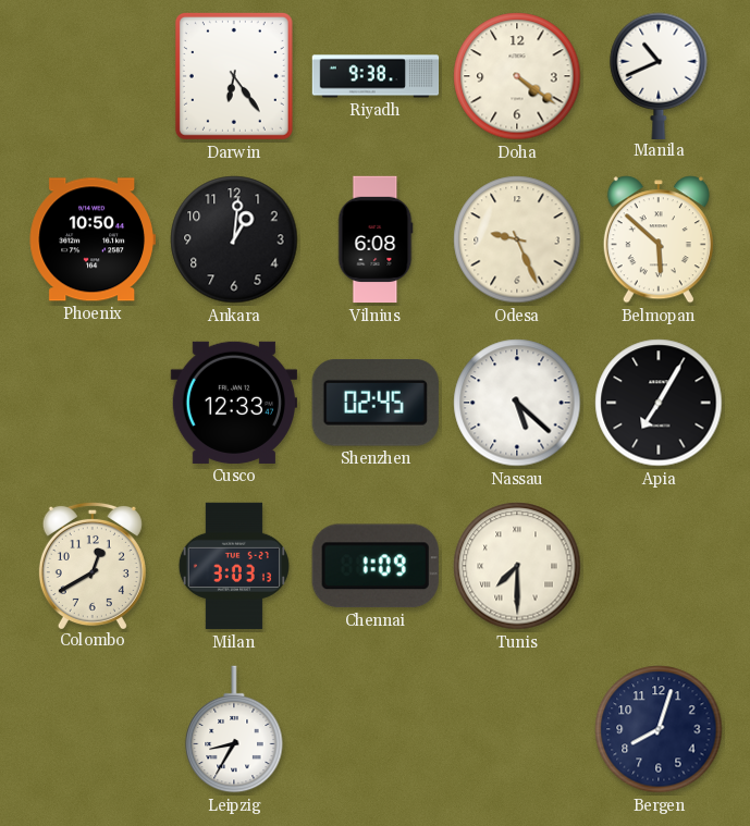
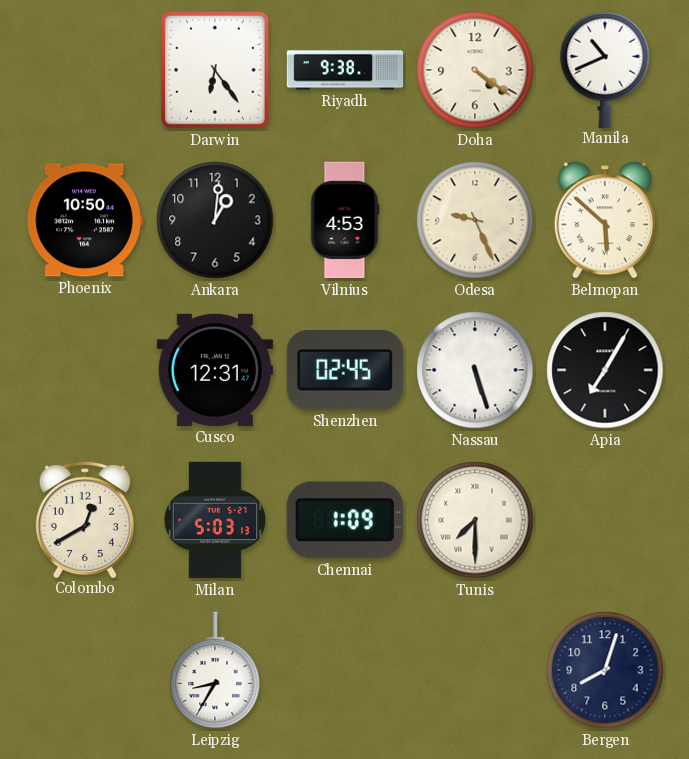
Vilnius: 6:08 -> 4:53
Cusco: 12:33 -> 12:31
Nassau: 5:22 -> 5:27
Milan: 3:03 -> 5:03
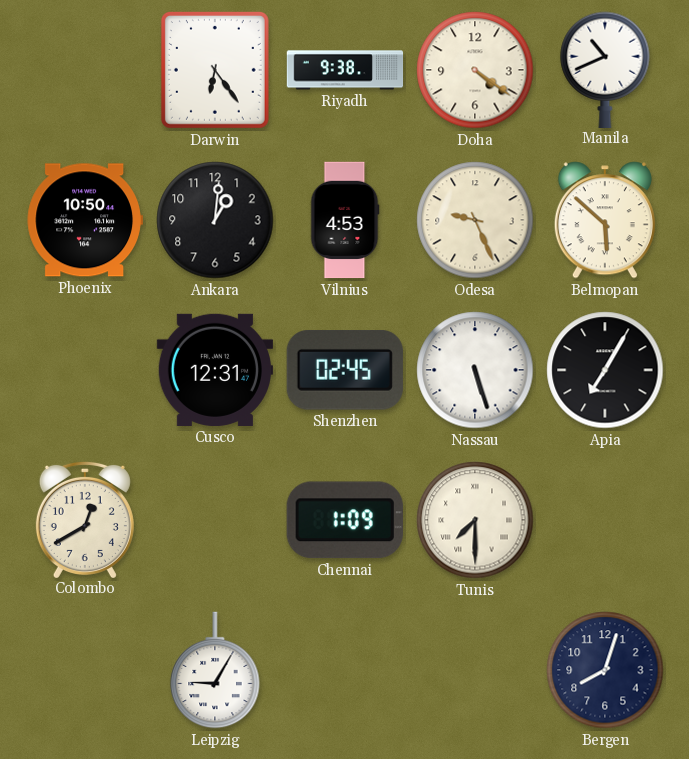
Milan: 5:03 -> none
Leipzig: 8:35 -> 9:05
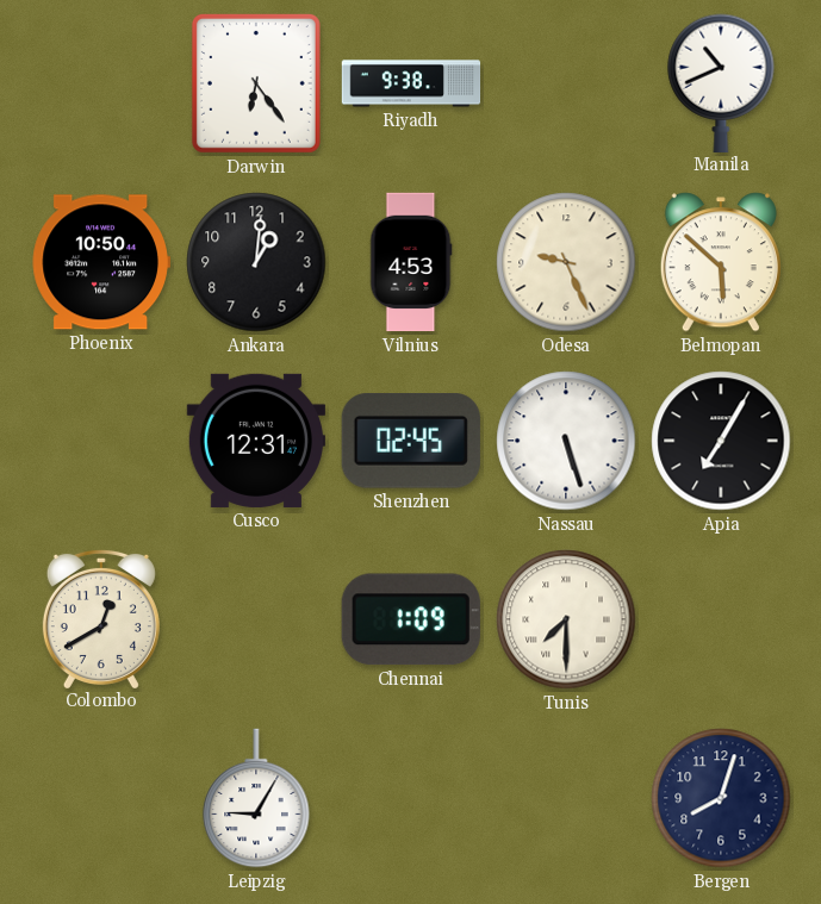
Doha: 4:21 -> none
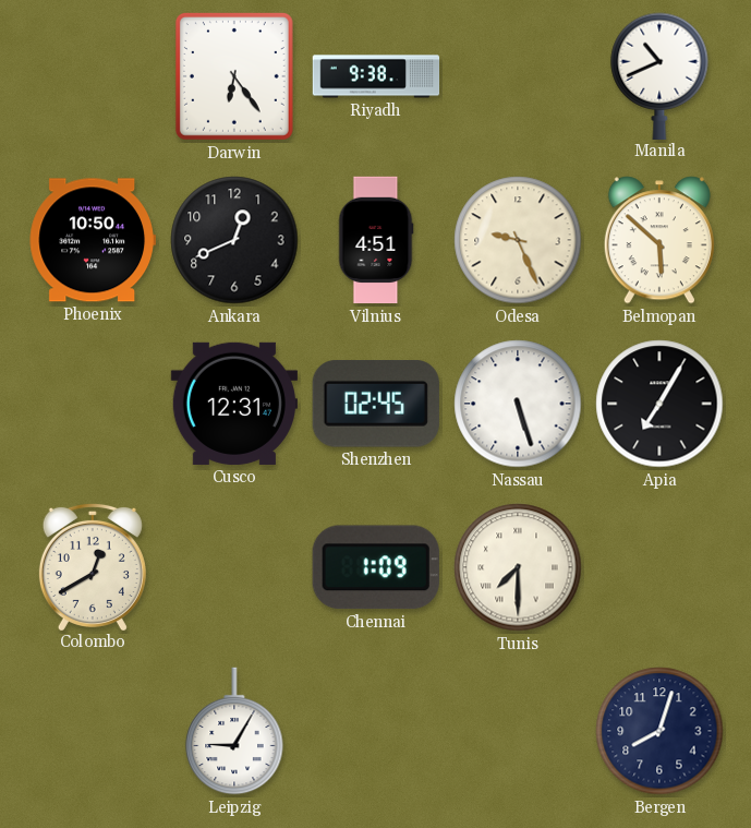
Ankara: 1:01 -> 12:41
Vilnius: 4:53 -> 4:51
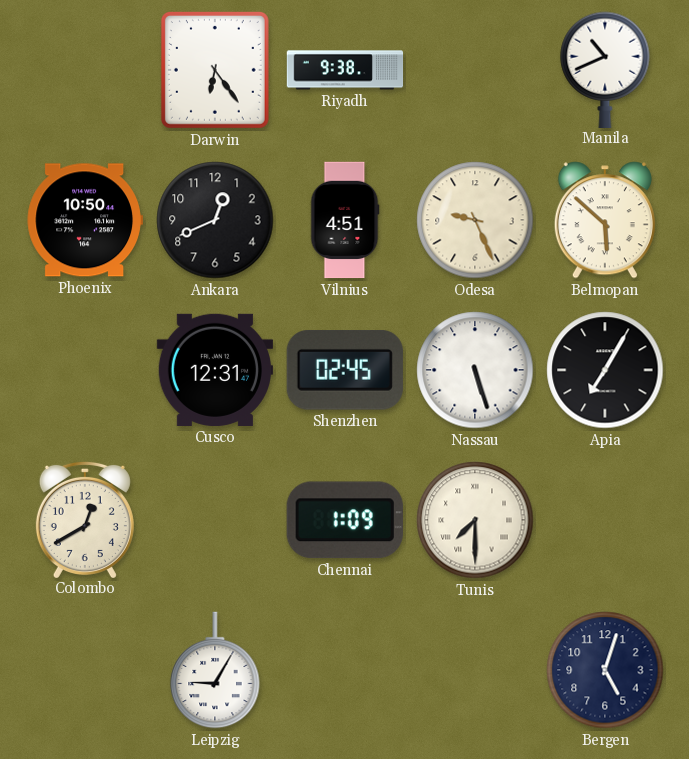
Bergen: 8:03 -> 5:03
